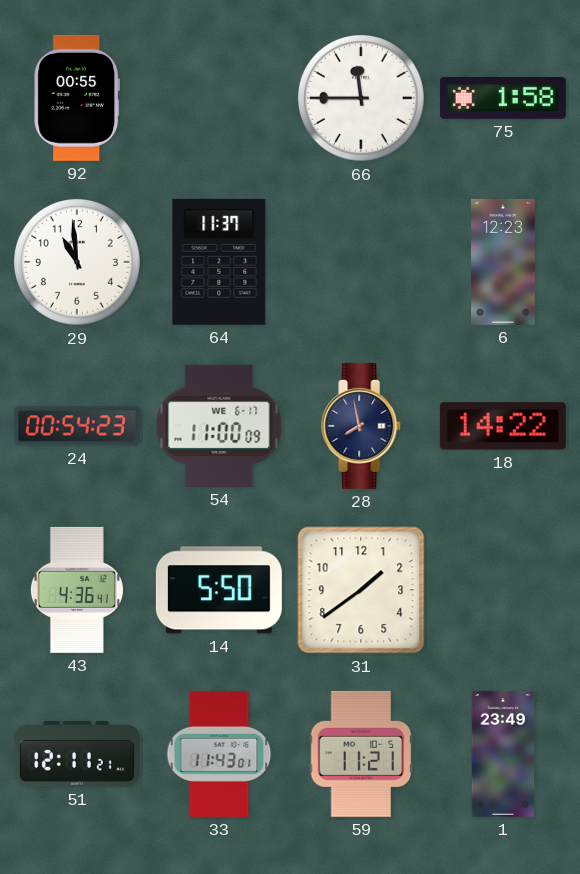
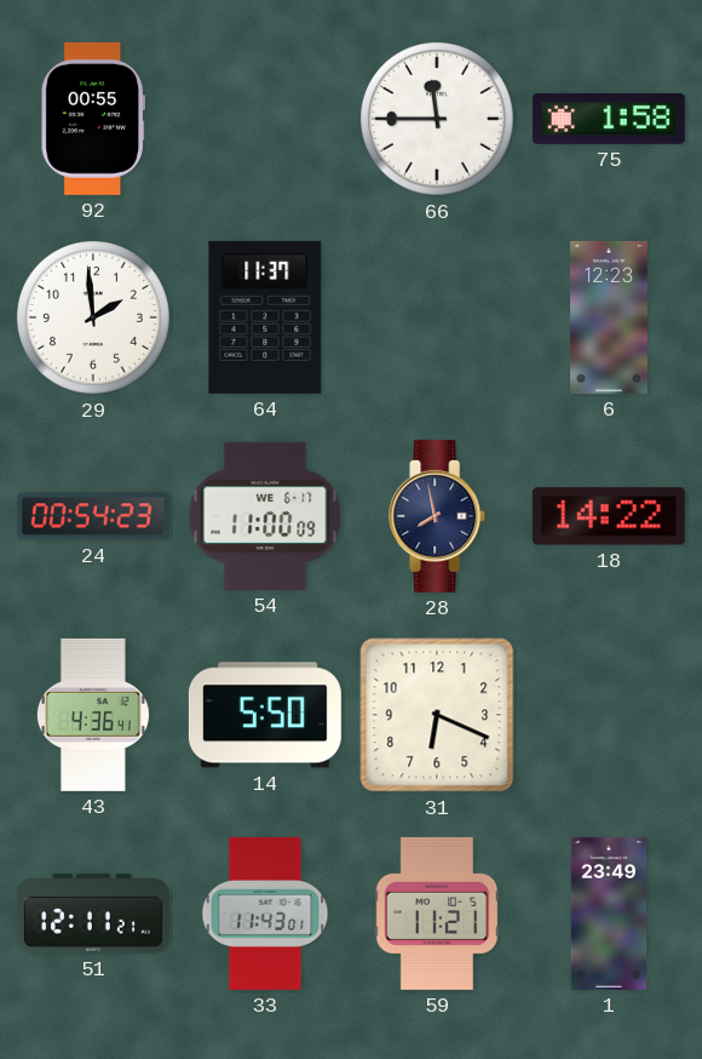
29: 10:59 -> 1:59
31: 1:39 -> 6:19
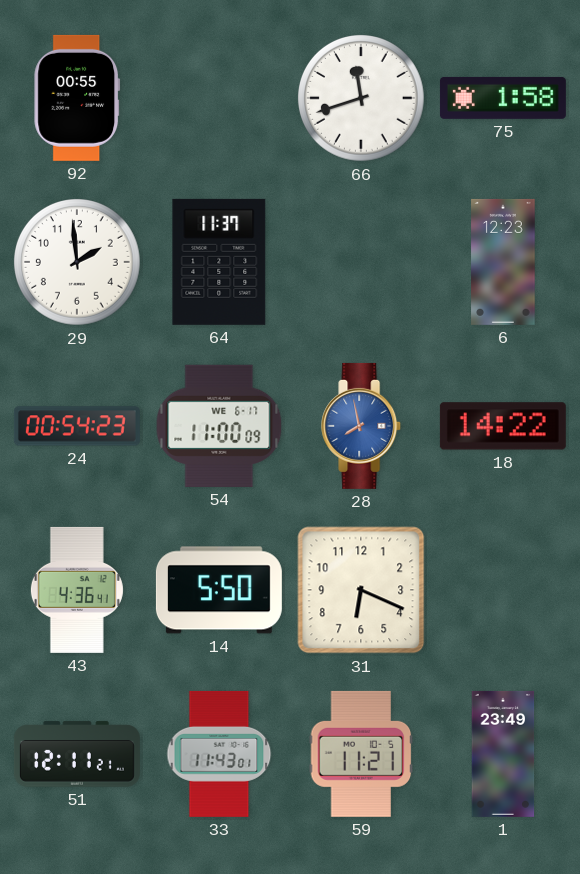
66: 11:45 -> 11:42
28 dial: navy -> blue
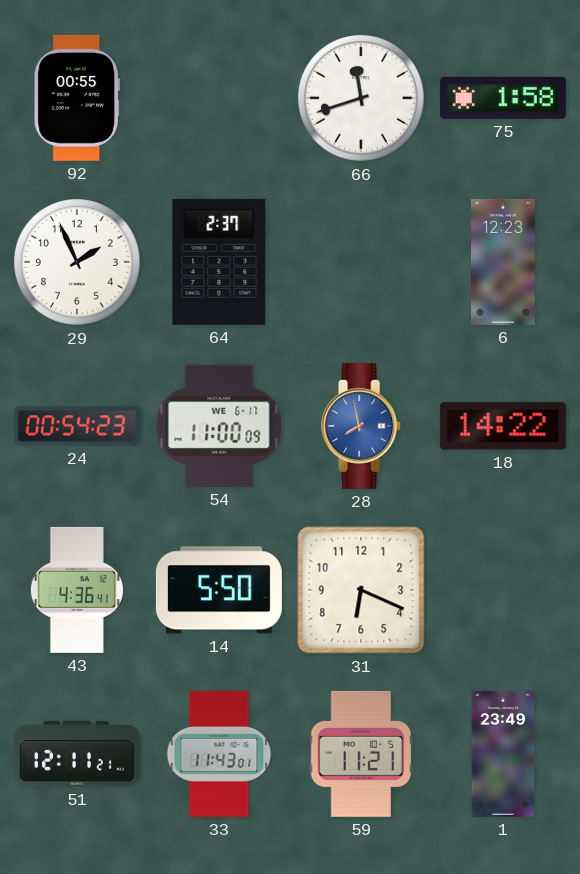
29: 1:59 -> 1:56
64: 11:37 -> 2:37
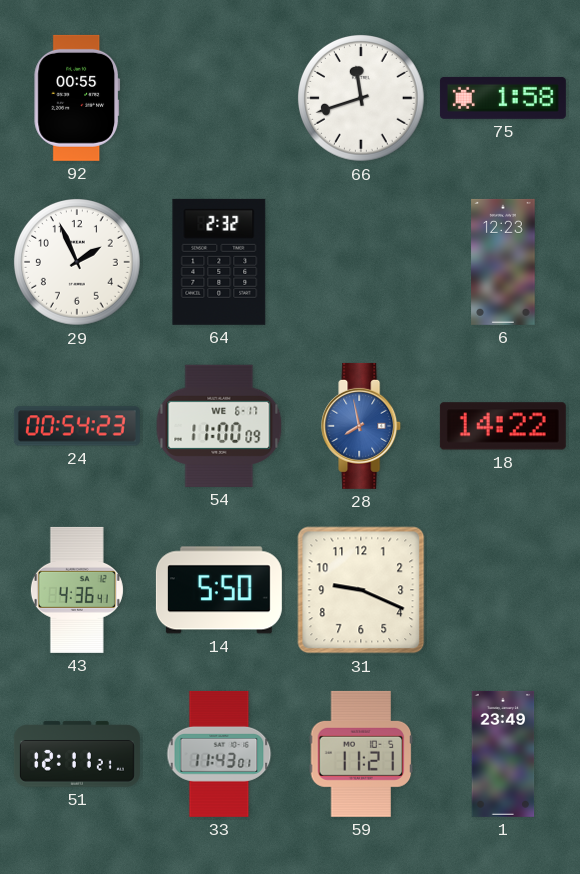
64: 2:37 -> 2:32
31: 6:19 -> 9:19
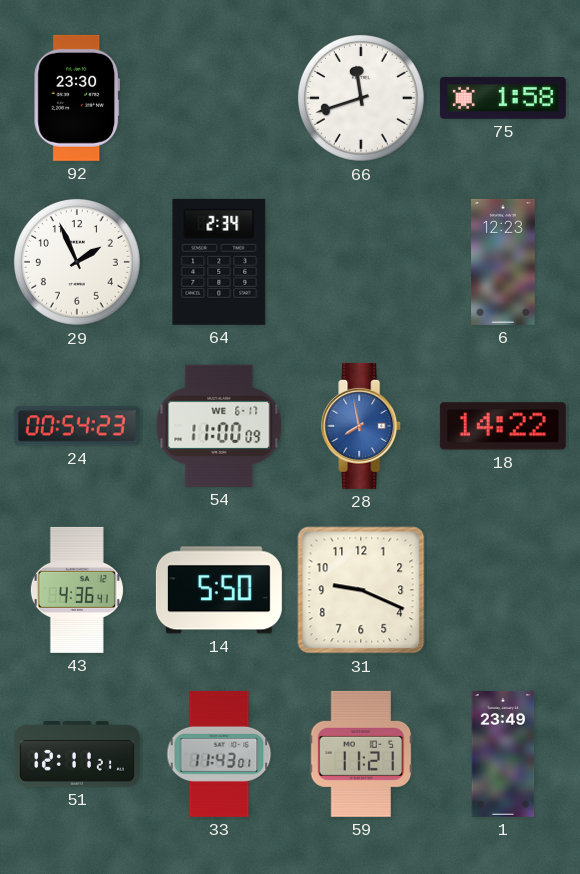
92: 00:55 -> 23:30
64: 2:32 -> 2:34
